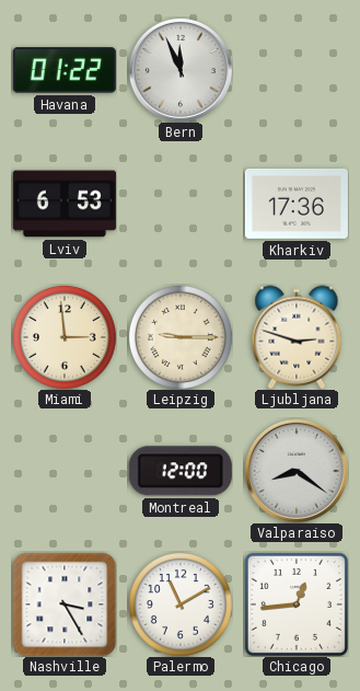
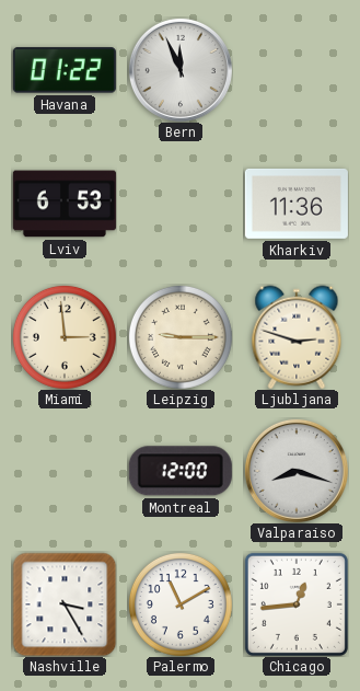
Kharkiv: 17:36 -> 11:36
Valparaiso: 8:21 -> 8:18
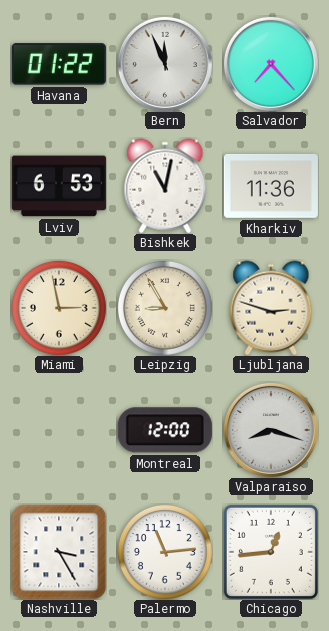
Salvador: none -> 7:23
Bishkek: none -> 11:02
Miami: 2:59 -> 2:58
Leipzig: 9:15 -> 8:55
Palermo: 11:10 -> 11:14
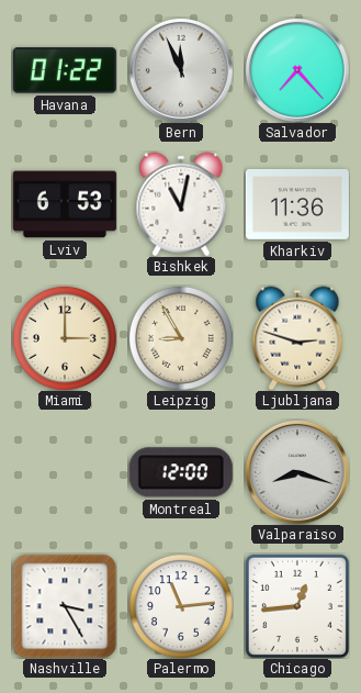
Miami: 2:58 -> 3:00
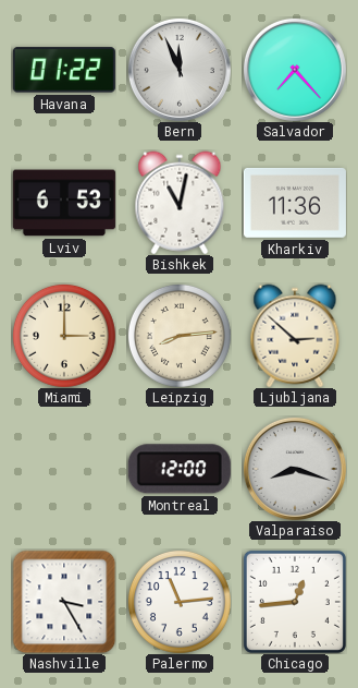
Leipzig: 8:55 -> 8:14
Ljubljana: 2:48 -> 2:52
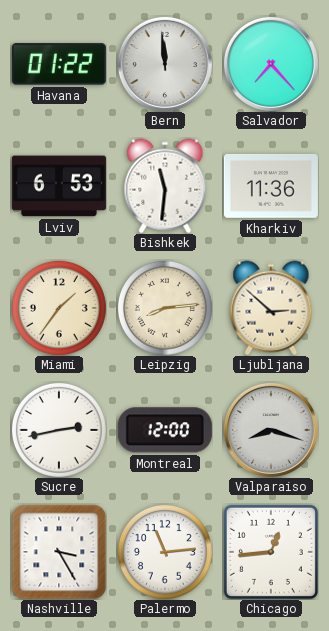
Bern: 11:56 -> 11:59
Bishkek: 11:02 -> 11:31
Miami: 3:00 -> 1:36
Sucre: none -> 2:43
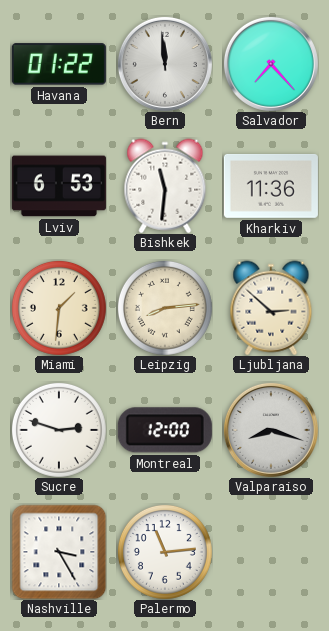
Miami: 1:36 -> 1:31
Sucre: 2:43 -> 2:48
Chicago: 12:44 -> none
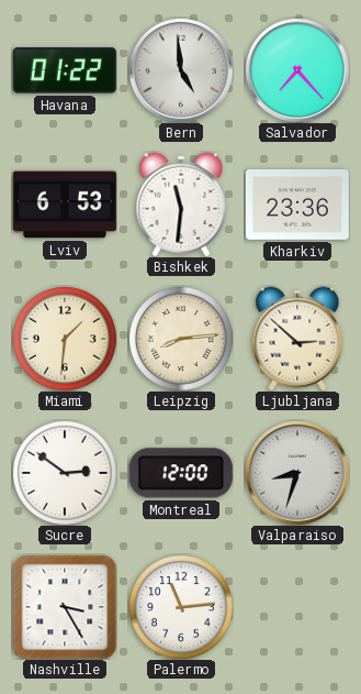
Bern: 11:59 -> 4:59
Kharkiv: 11:36 -> 23:36
Sucre: 2:48 -> 2:51
Valparaiso: 8:18 -> 8:33
